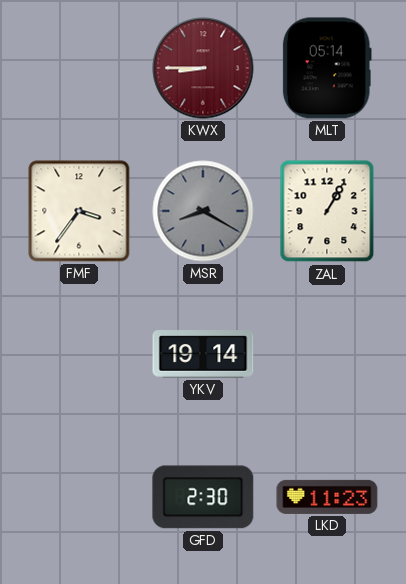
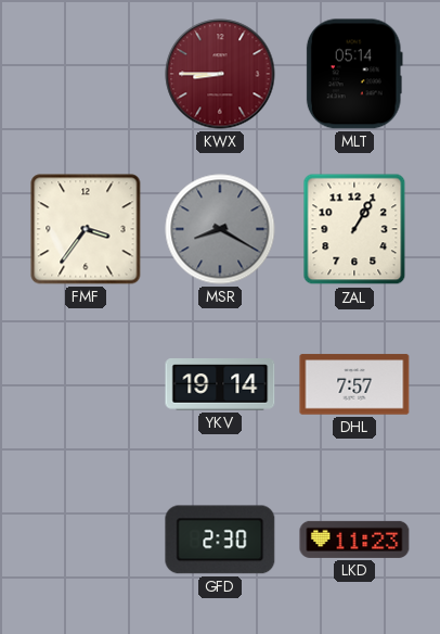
DHL: none -> 7:57
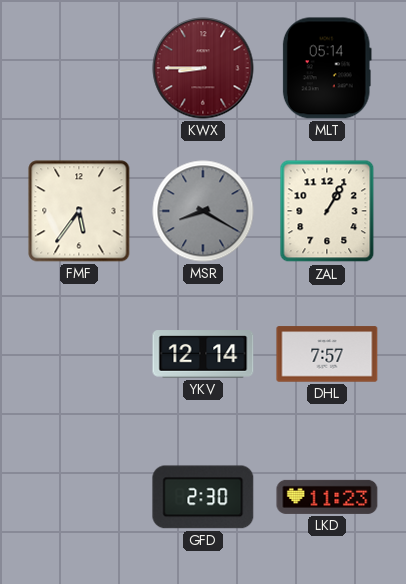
FMF: 3:36 -> 5:36
YKV: 19:14 -> 12:14
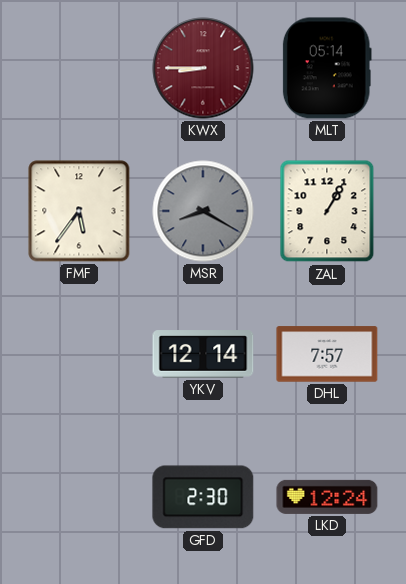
LKD: 11:23 -> 12:24
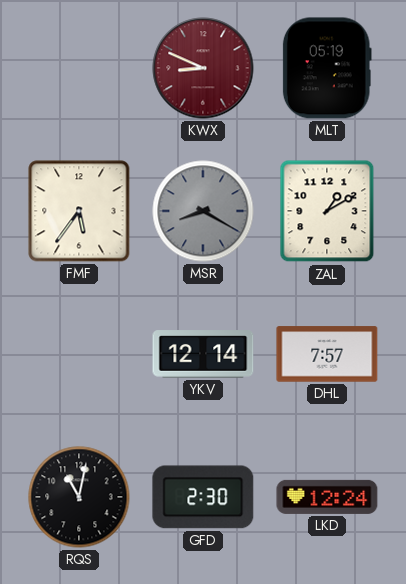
KWX: 8:45 -> 8:49
MLT: 05:14 -> 05:19
ZAL: 1:05 -> 1:10
RQS: none -> 11:02
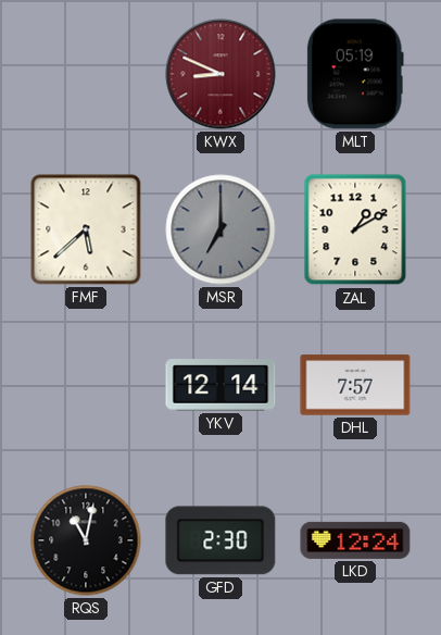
FMF: 5:36 -> 5:38
MSR: 8:20 -> 7:00
